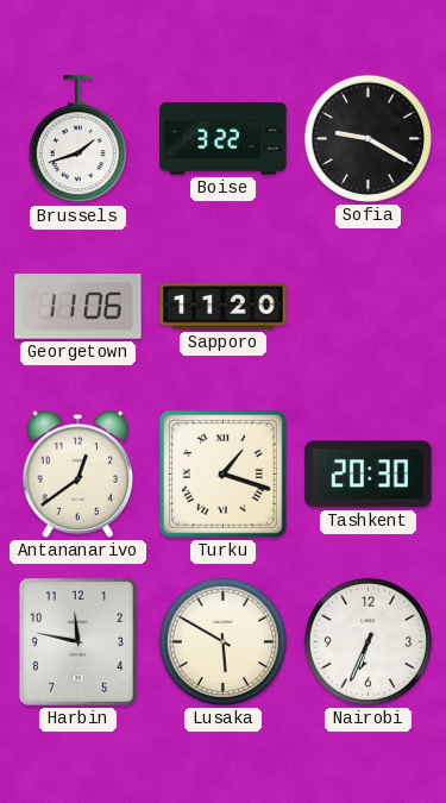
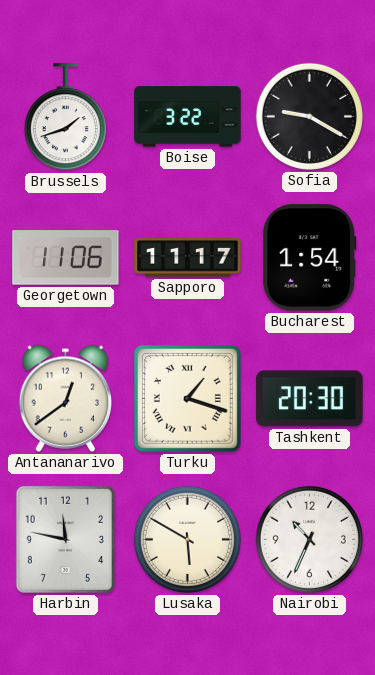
Sapporo: 11:20 -> 11:17
Bucharest: none -> 1:54
Nairobi: 6:34 -> 10:34
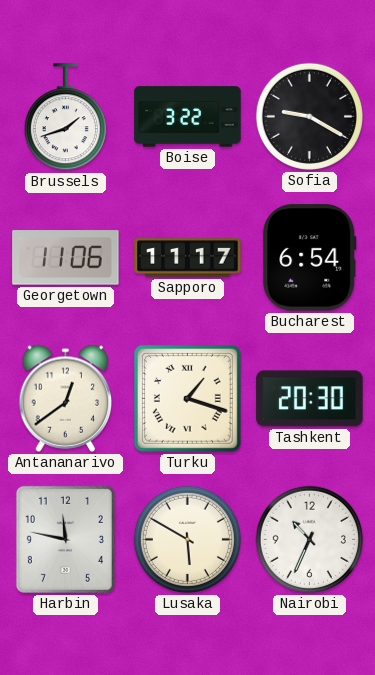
Bucharest: 1:54 -> 6:54
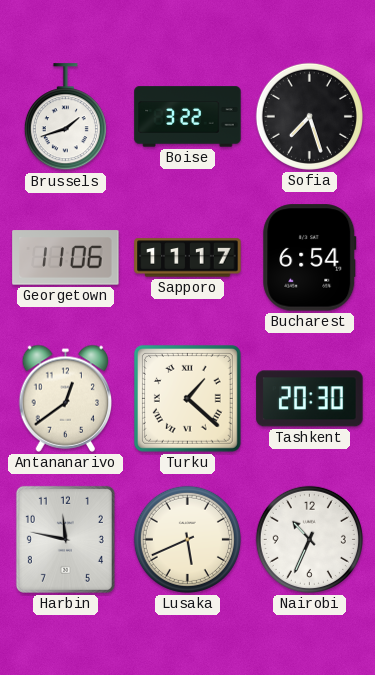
Sofia: 9:20 -> 7:27
Turku: 1:18 -> 1:22
Lusaka: 5:50 -> 5:41
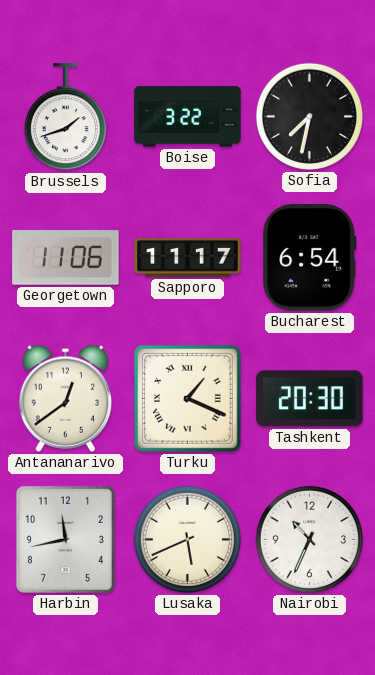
Sofia: 7:27 -> 7:32
Turku: 1:22 -> 1:19
Harbin: 11:47 -> 11:43
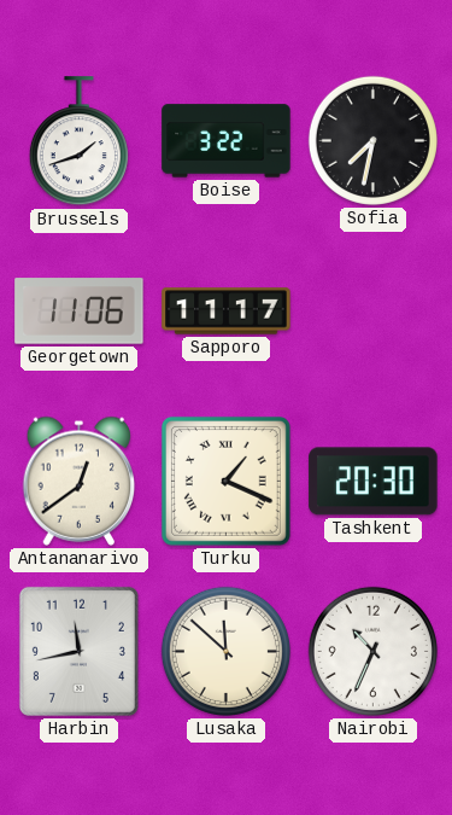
Bucharest: 6:54 -> none
Lusaka: 5:41 -> 11:52
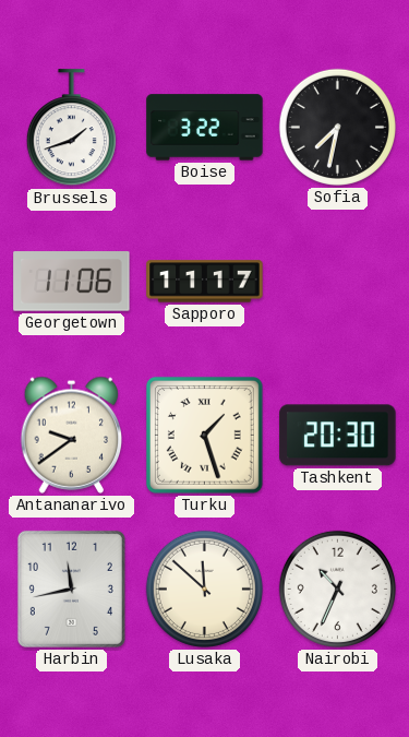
Antananarivo: 12:39 -> 9:39
Turku: 1:19 -> 1:27
